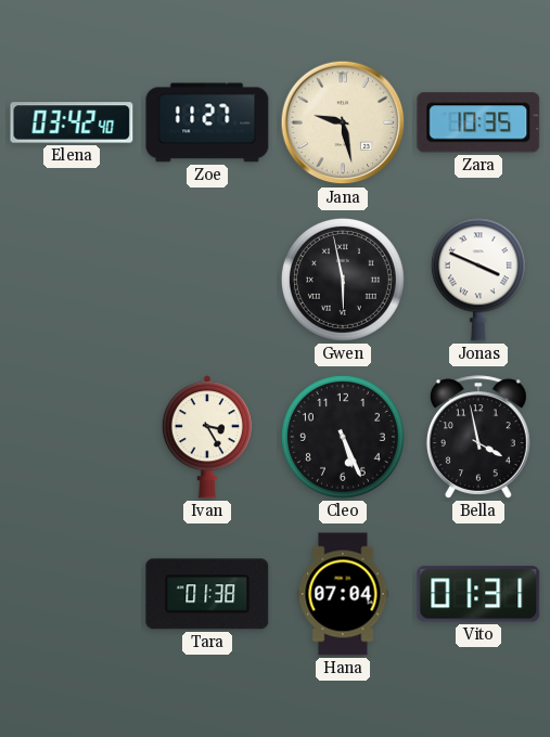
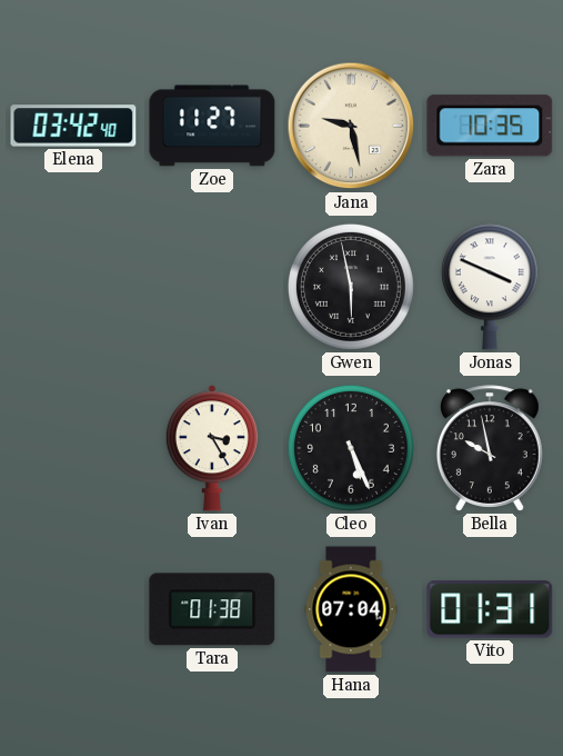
Bella: 3:58 -> 9:58
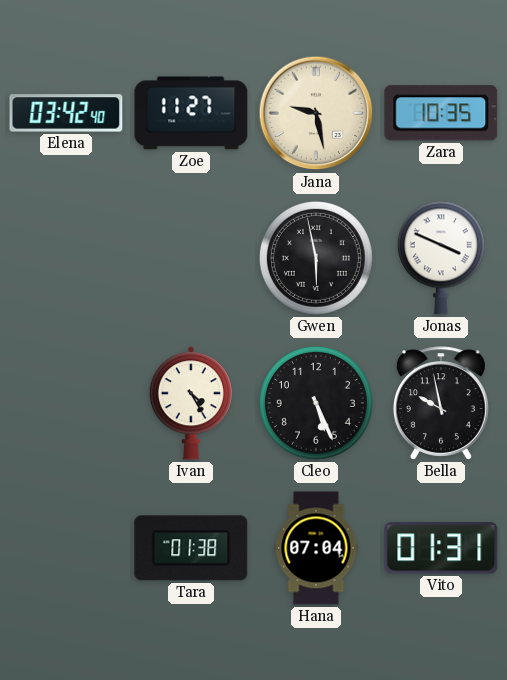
Ivan: 3:25 -> 4:25
